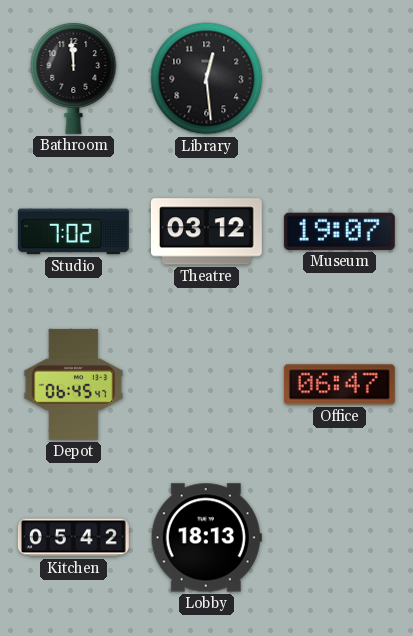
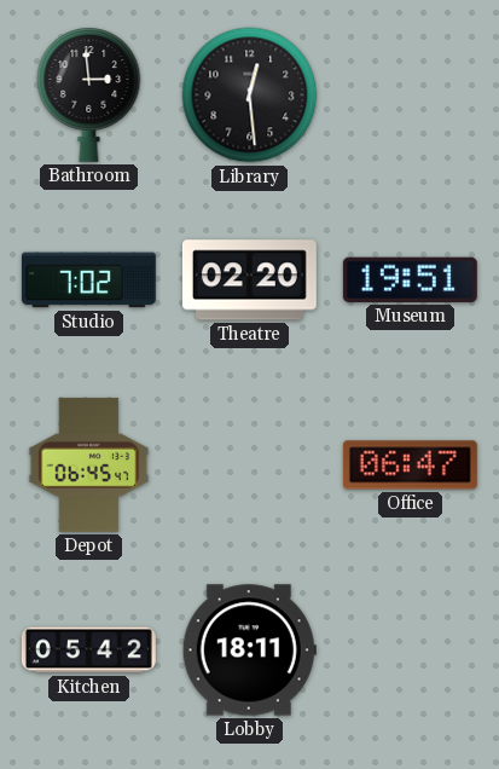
Bathroom: 11:59 -> 2:59
Theatre: 03:12 -> 02:20
Museum: 19:07 -> 19:51
Lobby: 18:13 -> 18:11
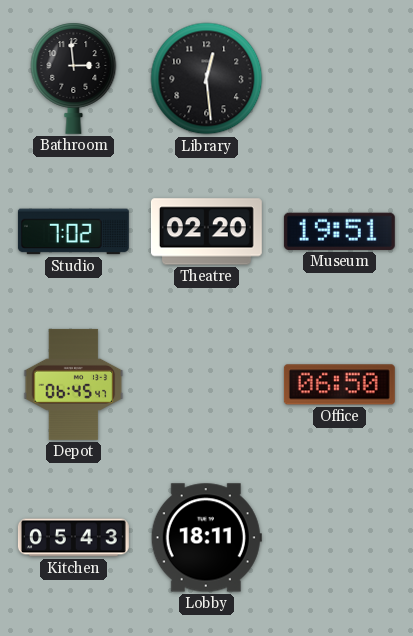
Office: 06:47 -> 06:50
Kitchen: 05:42 -> 05:43
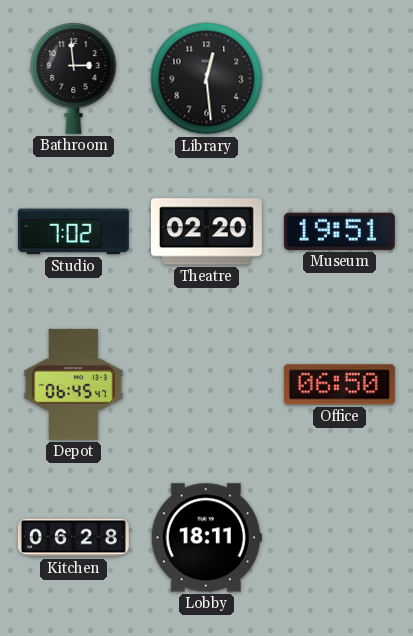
Kitchen: 05:43 -> 06:28
